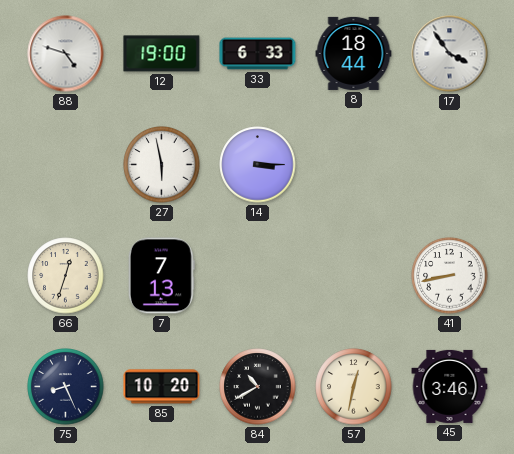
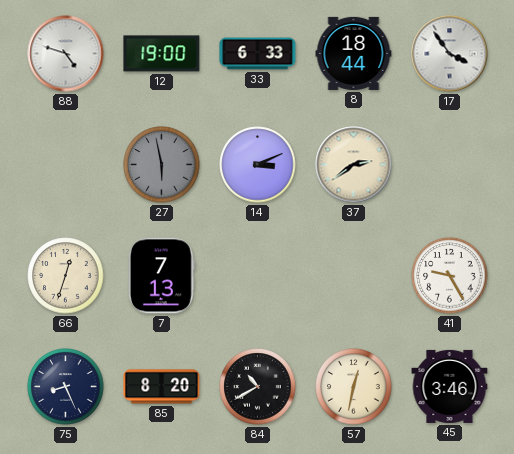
27 dial: white -> grey
14: 3:15 -> 3:11
37: none -> 2:39
41: 8:43 -> 9:25
85: 10:20 -> 8:20
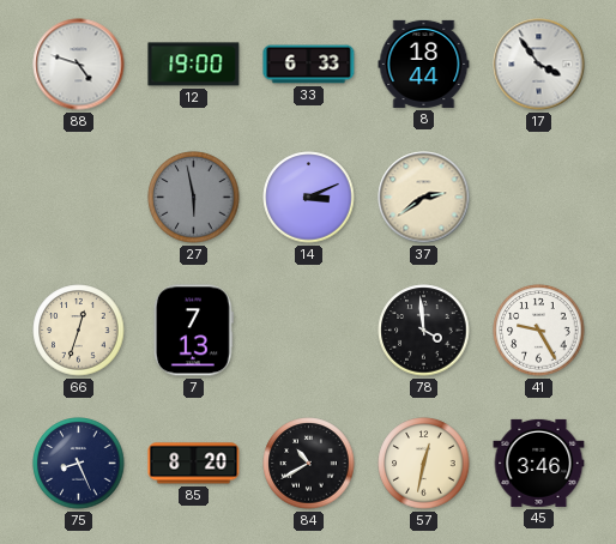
78: none -> 3:59
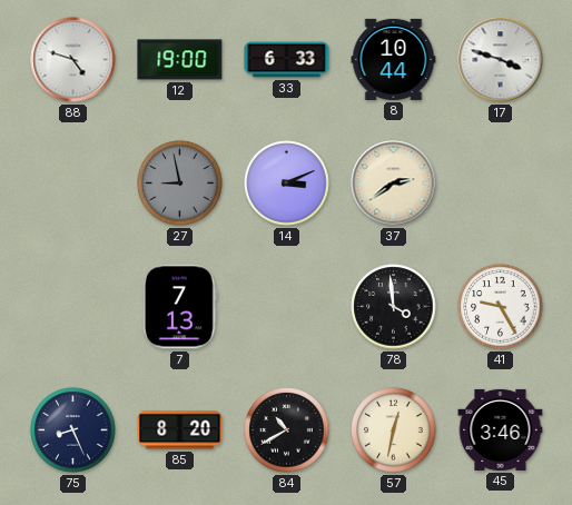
8: 18:44 -> 10:44
17: 3:54 -> 3:48
27: 5:58 -> 8:58
66: 12:33 -> none
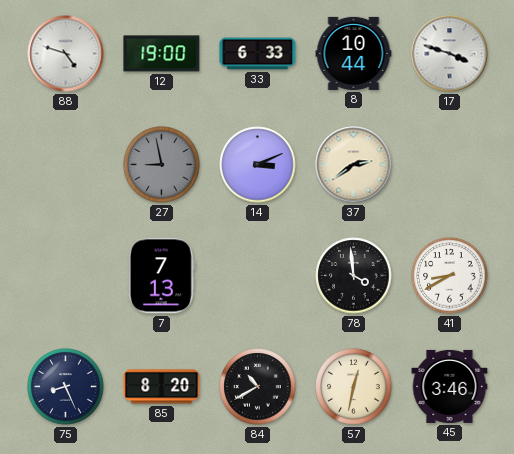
41: 9:25 -> 8:40
